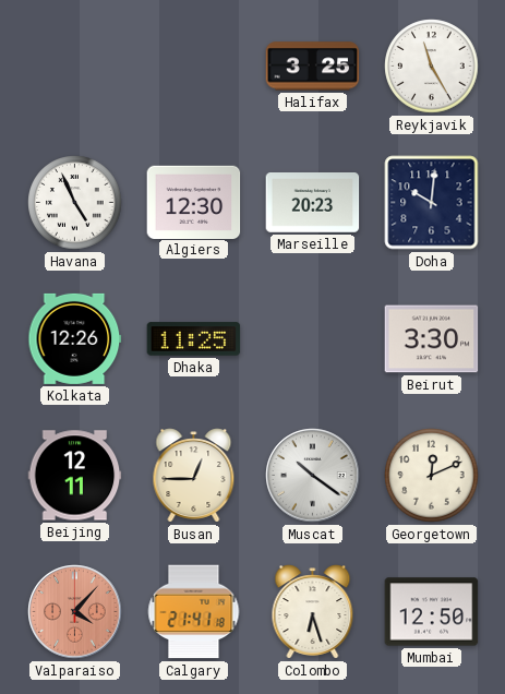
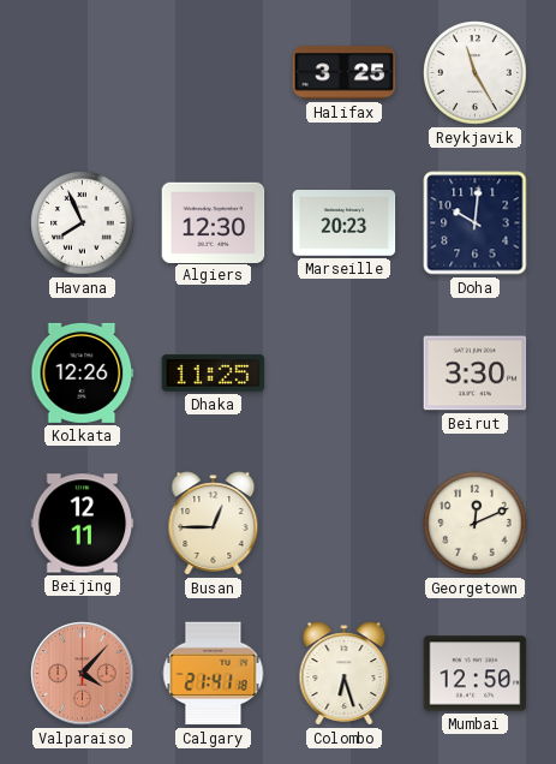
Havana: 4:56 -> 7:56
Muscat: 10:21 -> none
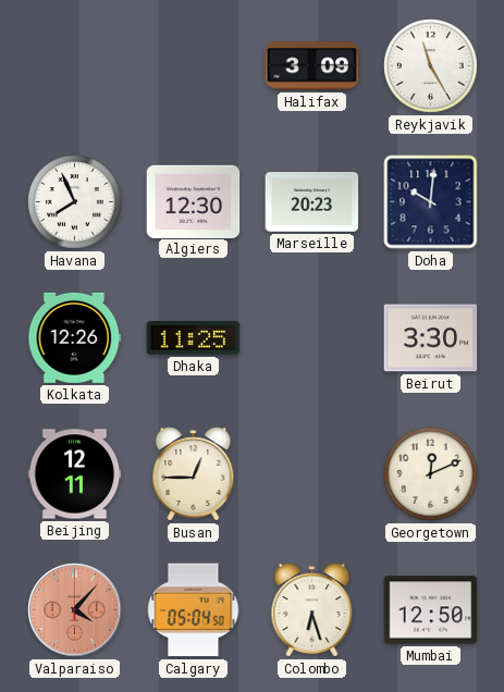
Halifax: 3:25 -> 3:09
Calgary: 21:41 -> 05:04
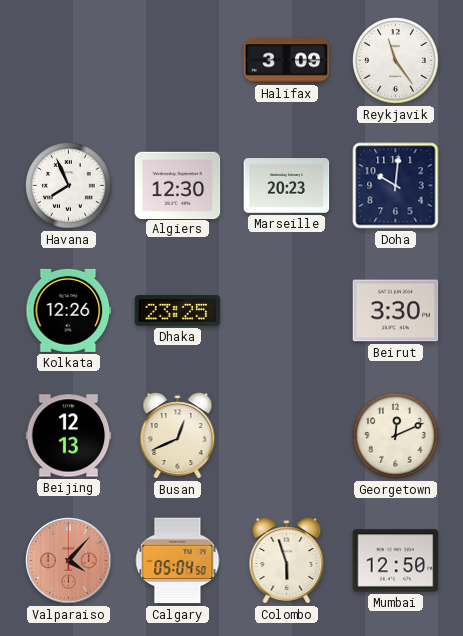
Reykjavik: 11:25 -> 11:24
Dhaka: 11:25 -> 23:25
Beijing: 12:11 -> 12:13
Busan: 12:45 -> 12:41
Colombo: 6:27 -> 5:57
